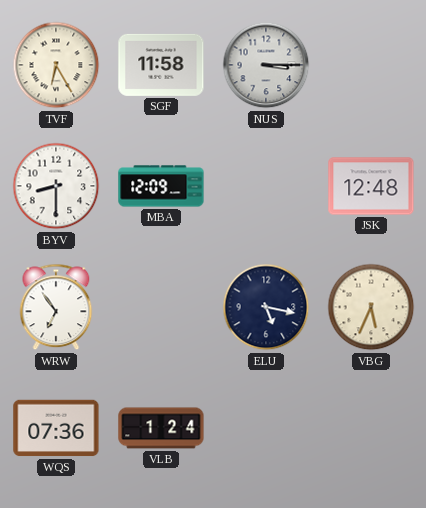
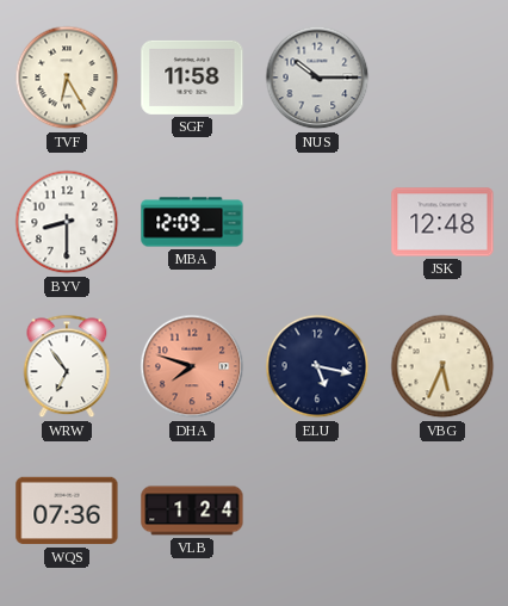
NUS: 3:15 -> 10:15
DHA: none -> 7:48
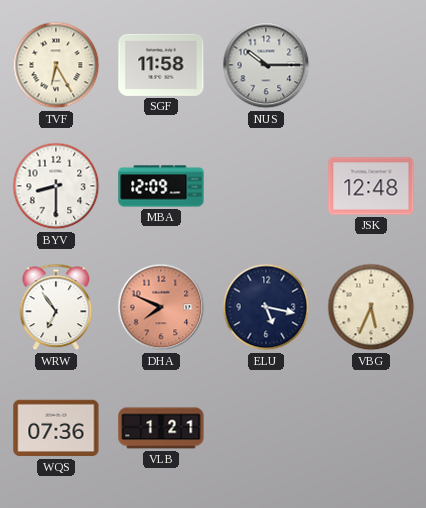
DHA: 7:48 -> 7:49
VLB: 1:24 -> 1:21
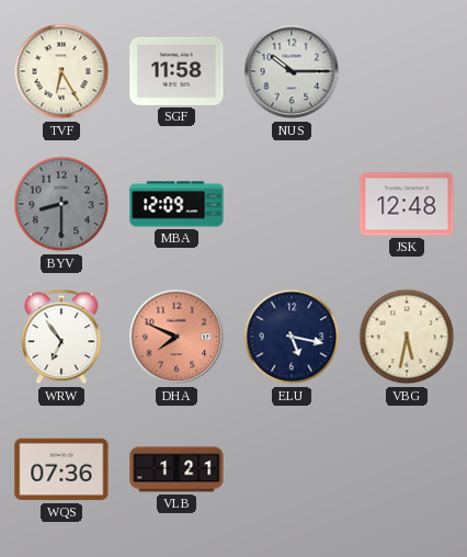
BYV dial: white -> grey
VBG: 5:34 -> 5:32
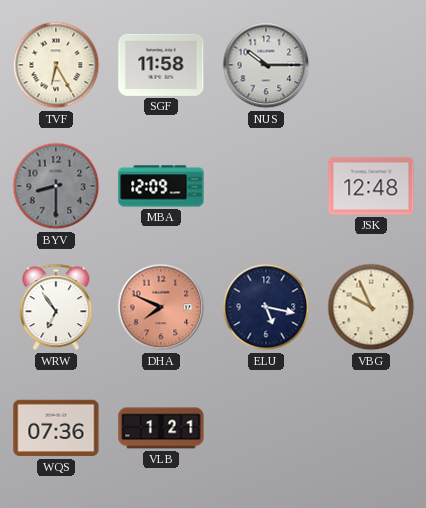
VBG: 5:32 -> 9:56
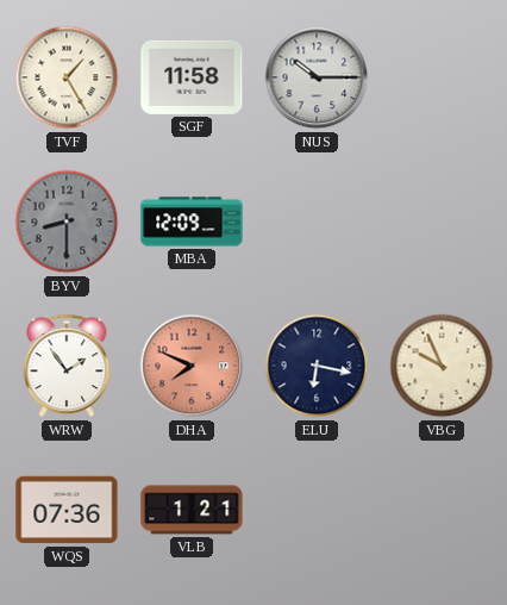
TVF: 6:25 -> 1:25
JSK: 12:48 -> none
WRW: 6:54 -> 1:54
ELU: 5:17 -> 6:17
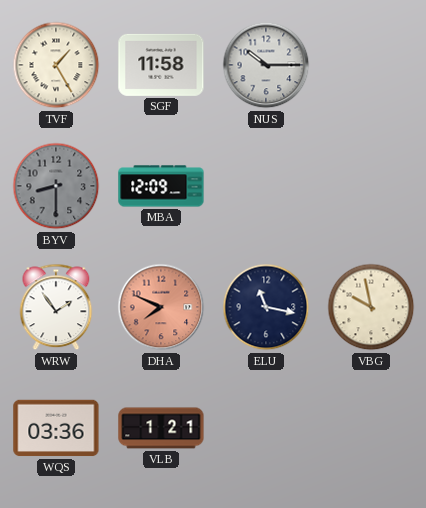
ELU: 6:17 -> 11:17
VBG: 9:56 -> 9:58
WQS: 07:36 -> 03:36
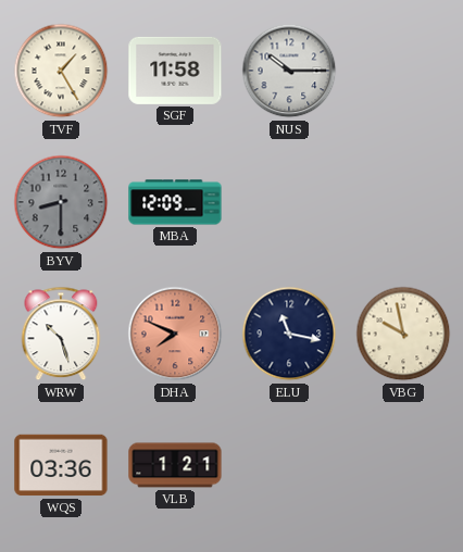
WRW: 1:54 -> 10:27
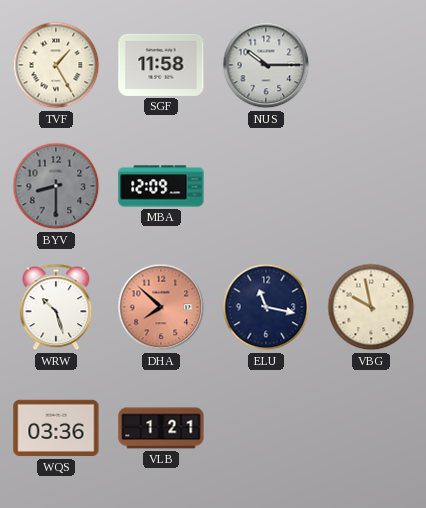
DHA: 7:49 -> 7:52
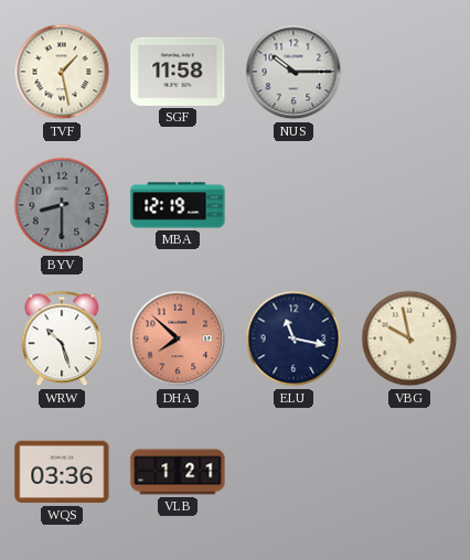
TVF: 1:25 -> 1:28
MBA: 12:09 -> 12:19
